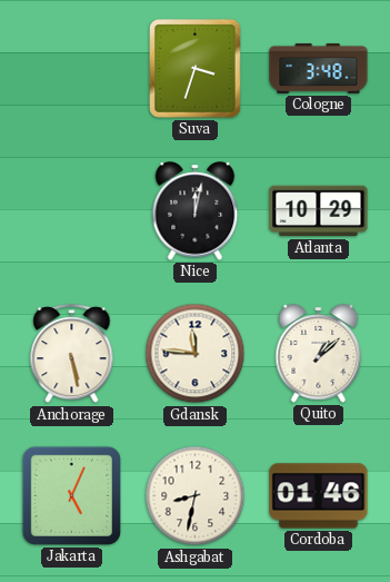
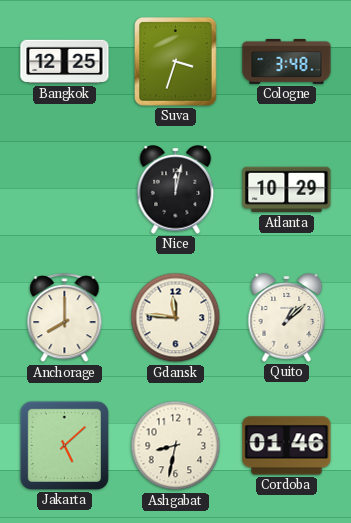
Bangkok: none -> 12:25
Anchorage: 5:28 -> 8:00
Jakarta: 5:04 -> 5:08
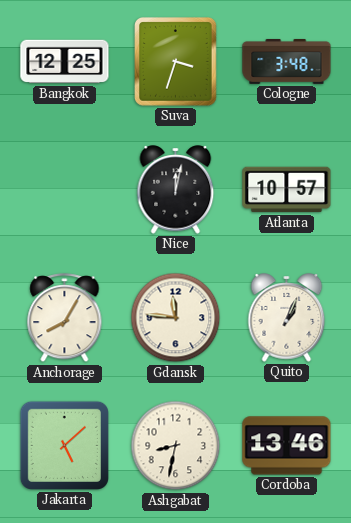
Atlanta: 10:29 -> 10:57
Anchorage: 8:00 -> 8:05
Quito: 1:08 -> 1:04
Cordoba: 01:46 -> 13:46
